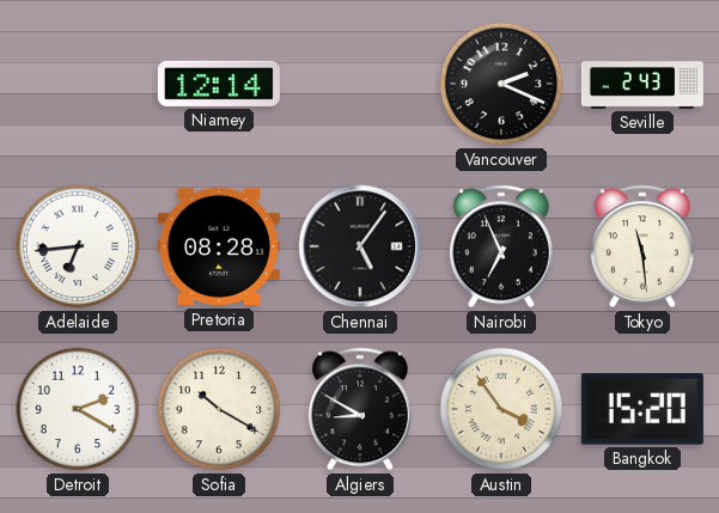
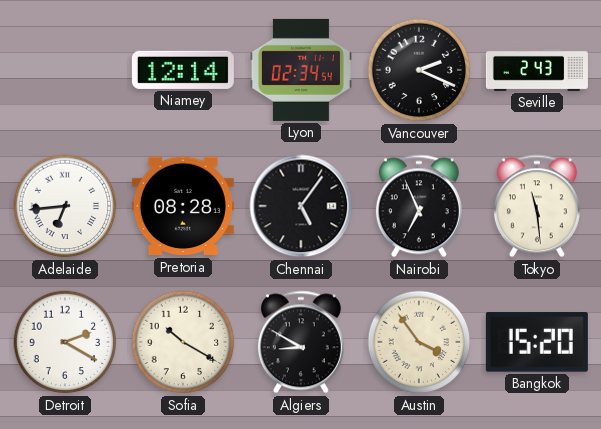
Lyon: none -> 02:34
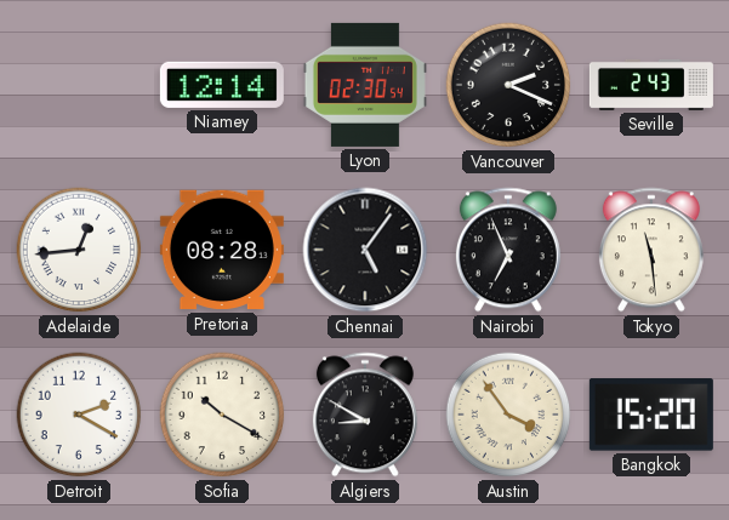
Lyon: 02:34 -> 02:30
Adelaide: 6:44 -> 12:44
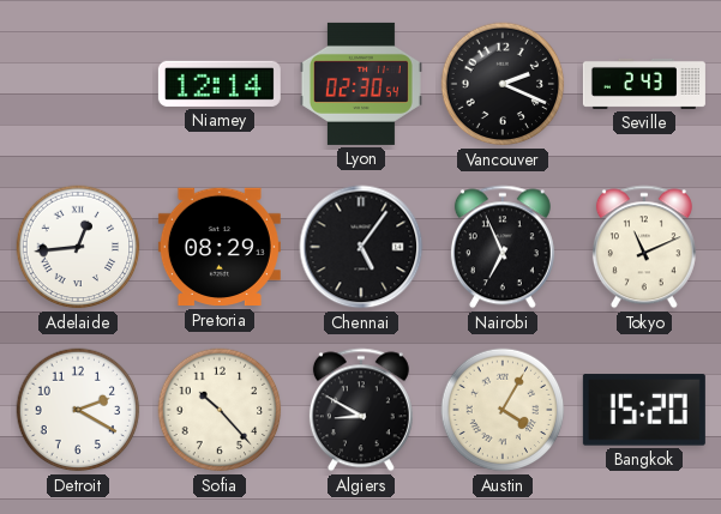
Pretoria: 08:28 -> 08:29
Tokyo: 11:29 -> 11:11
Sofia: 10:20 -> 10:23
Austin: 3:54 -> 4:05
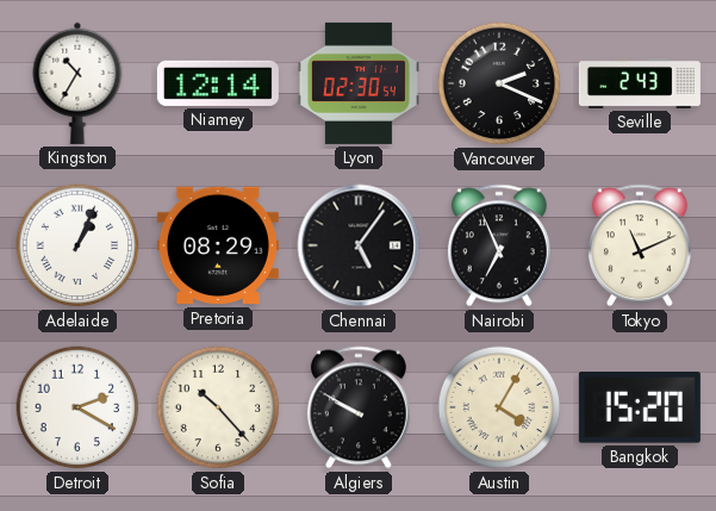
Kingston: none -> 10:35
Adelaide: 12:44 -> 1:04
Algiers: 8:50 -> 9:50
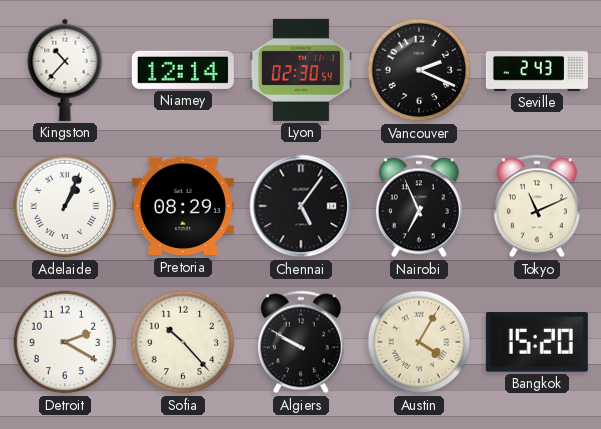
Kingston: 10:35 -> 10:37
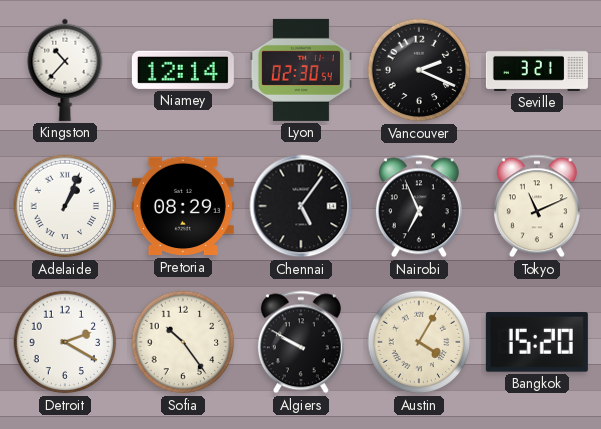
Seville: 2:43 -> 3:21
Sofia: 10:23 -> 10:24
